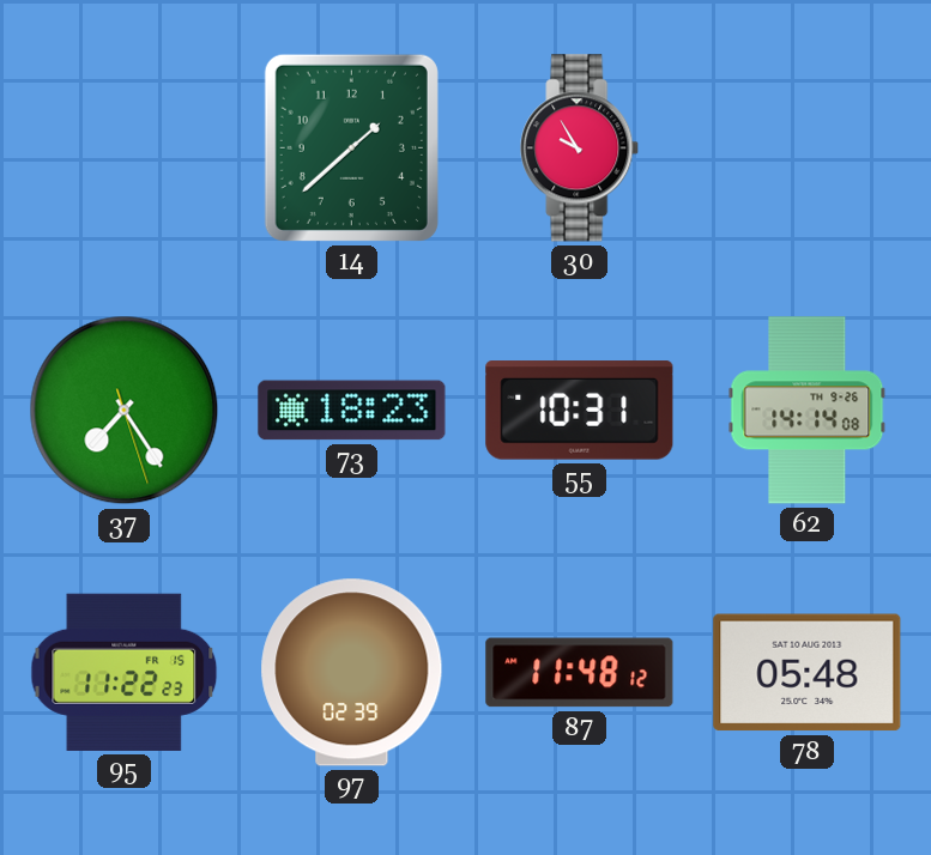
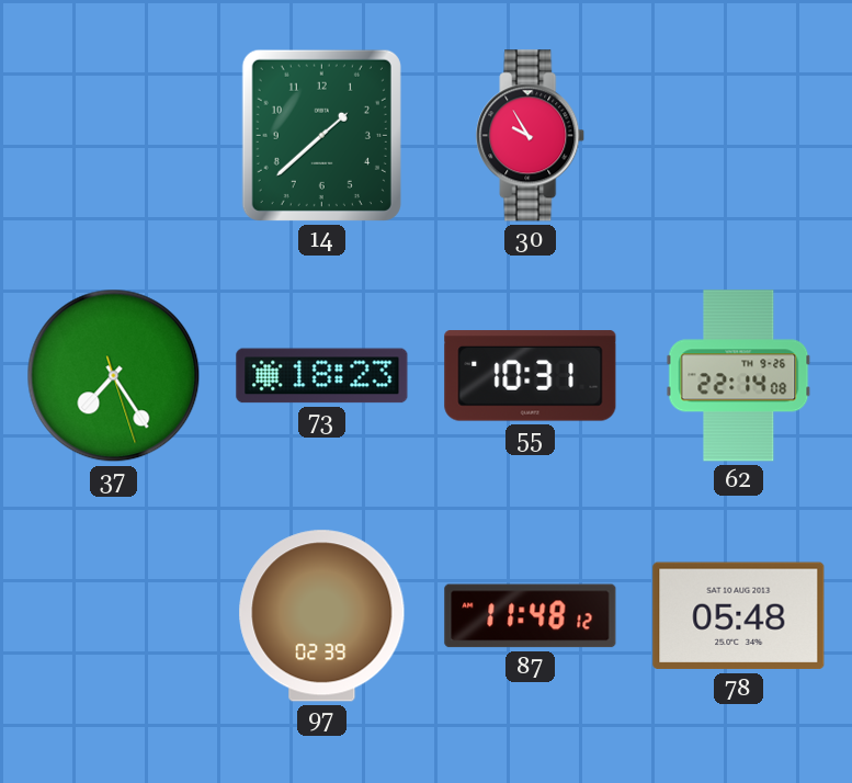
62: 14:14 -> 22:14
95: 11:22 -> none
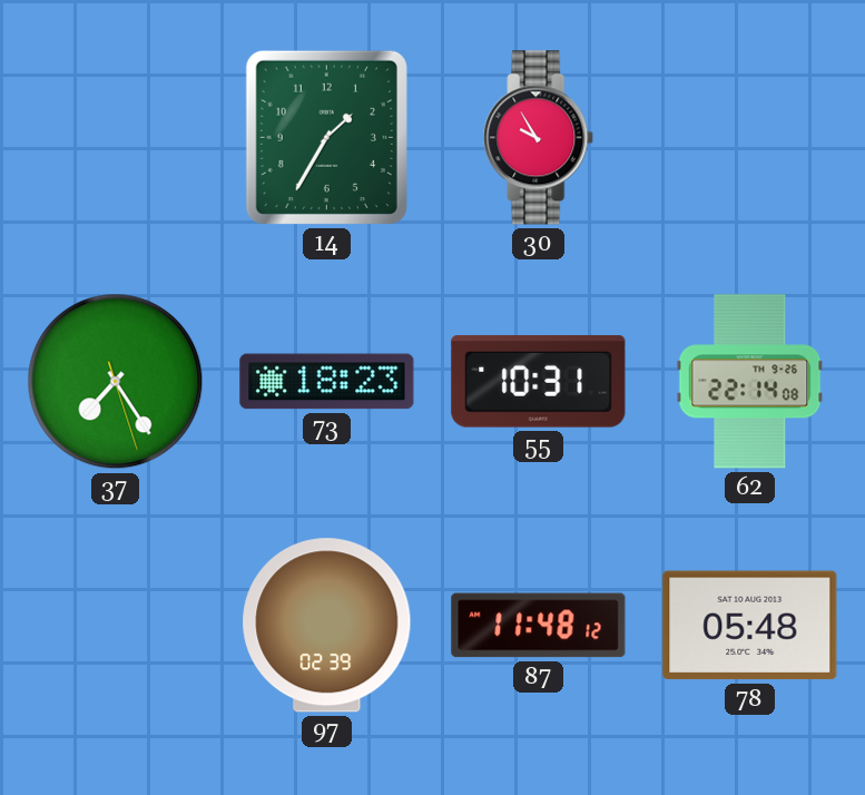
14: 1:38 -> 1:35
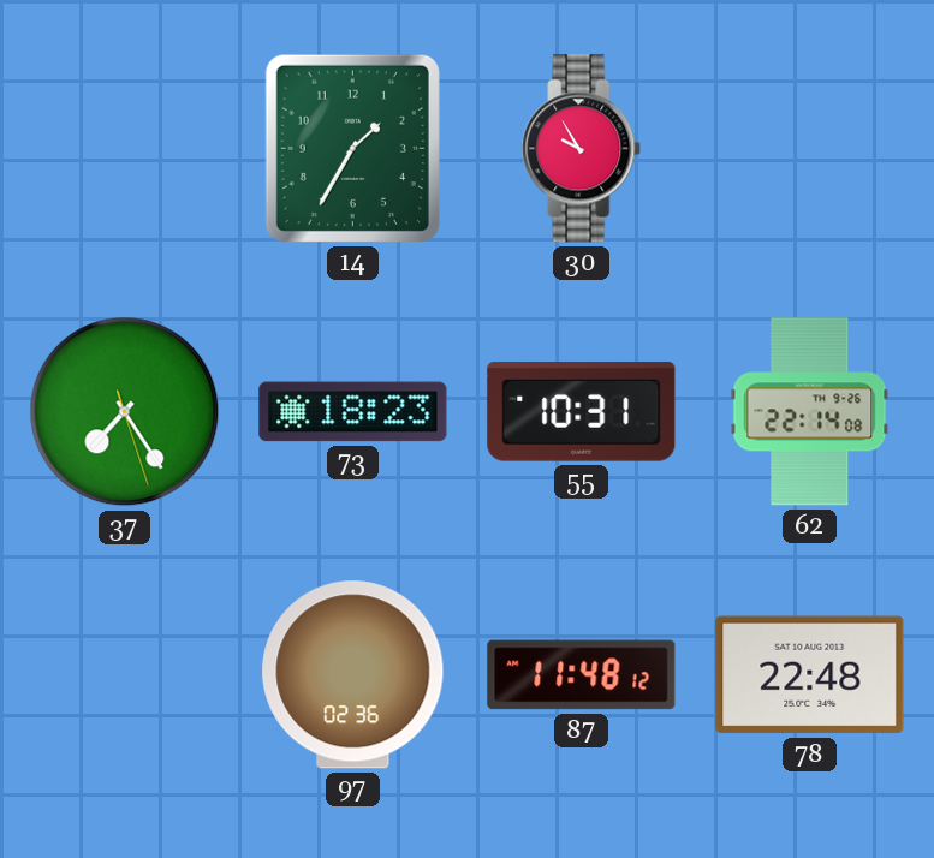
97: 02:39 -> 02:36
78: 05:48 -> 22:48
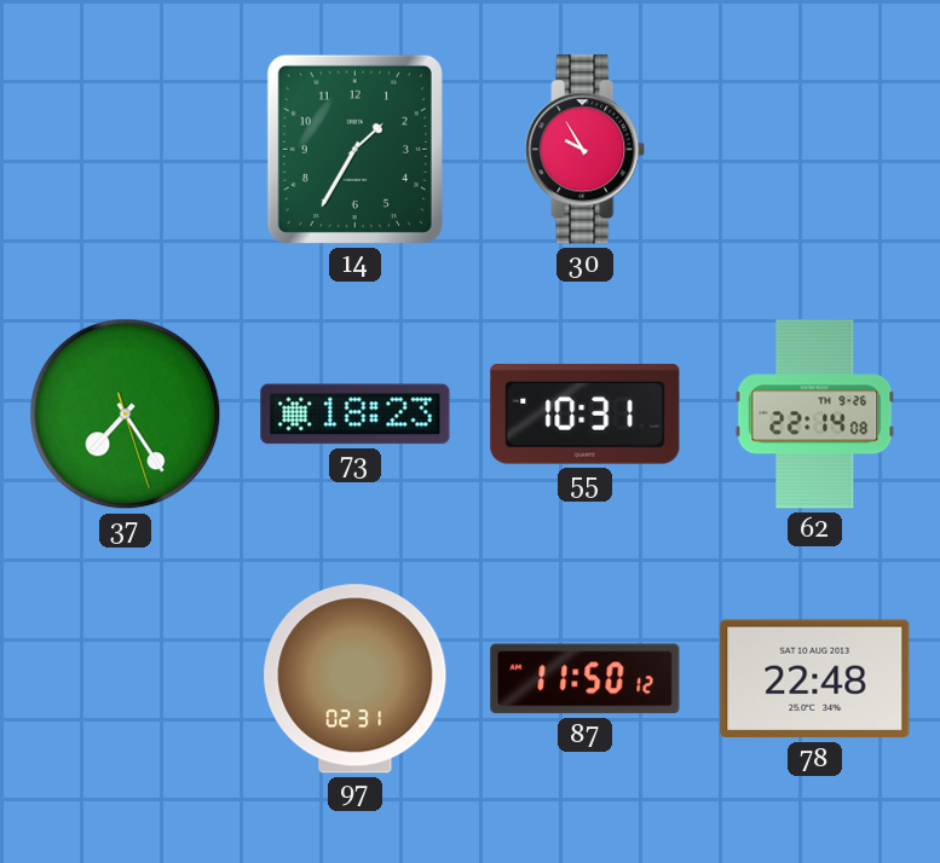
97: 02:36 -> 02:31
87: 11:48 -> 11:50
